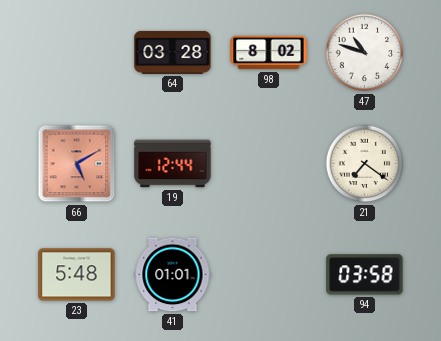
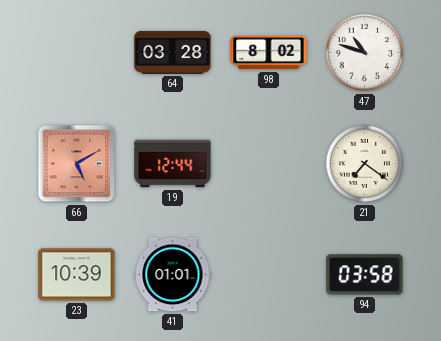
23: 5:48 -> 10:39
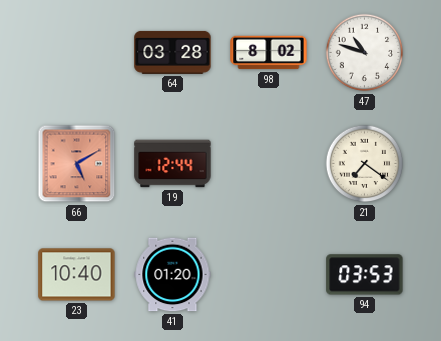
23: 10:39 -> 10:40
41: 01:01 -> 01:20
94: 03:58 -> 03:53
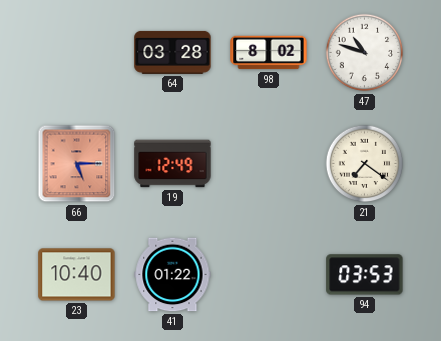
66: 5:10 -> 5:15
19: 12:44 -> 12:49
41: 01:20 -> 01:22
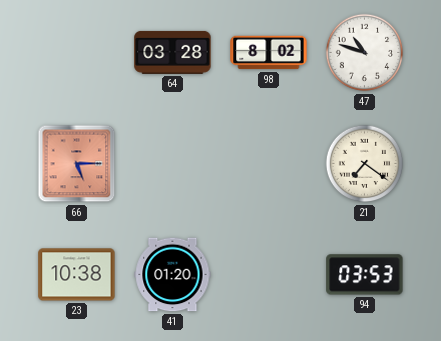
19: 12:49 -> none
23: 10:40 -> 10:38
41: 01:22 -> 01:20
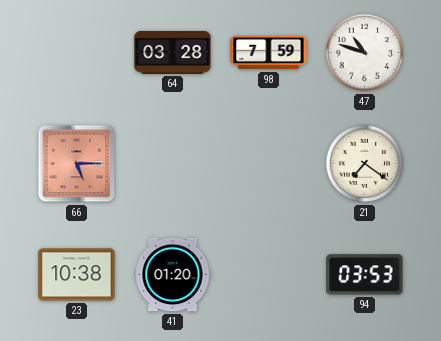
98: 8:02 -> 7:59
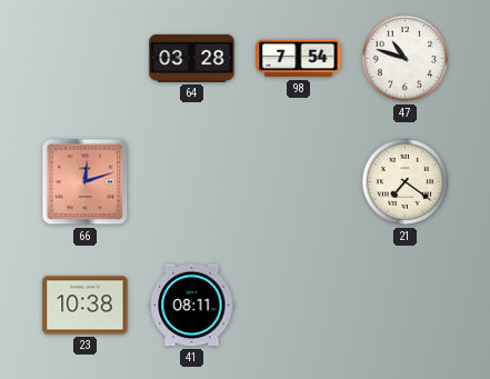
98: 7:59 -> 7:54
66: 5:15 -> 12:12
41: 01:20 -> 08:11
94: 03:53 -> none
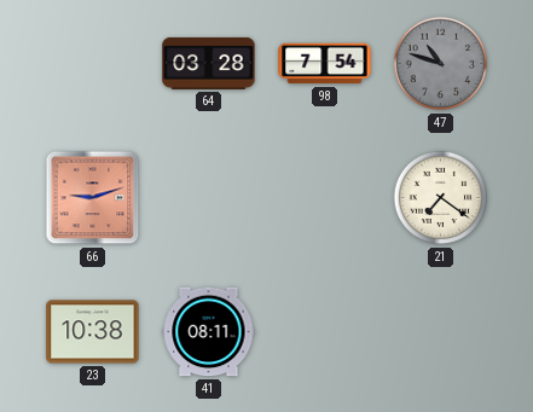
47 dial: white -> grey
66: 12:12 -> 9:12
